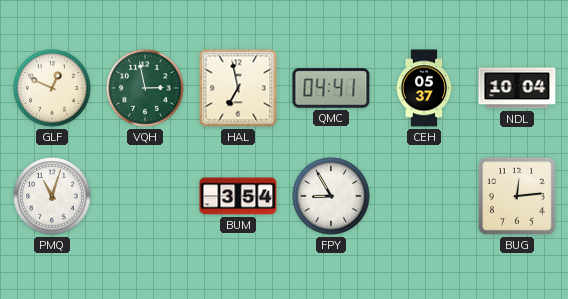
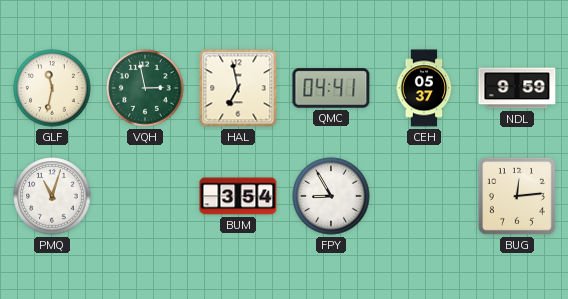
GLF: 12:49 -> 11:32
NDL: 10:04 -> 9:59
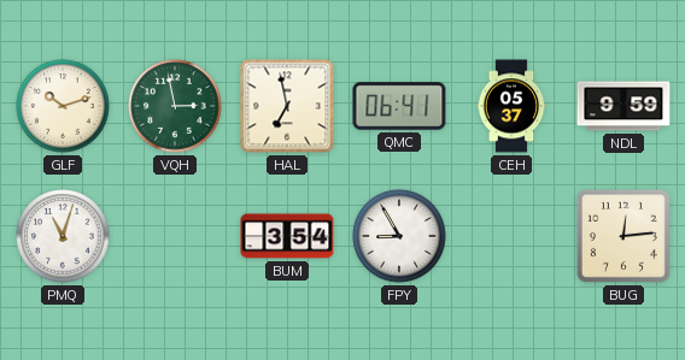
GLF: 11:32 -> 10:12
QMC: 04:41 -> 06:41
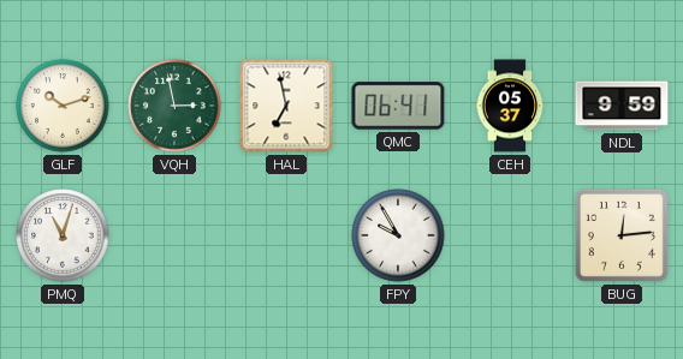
BUM: 3:54 -> none
FPY: 8:55 -> 9:55
